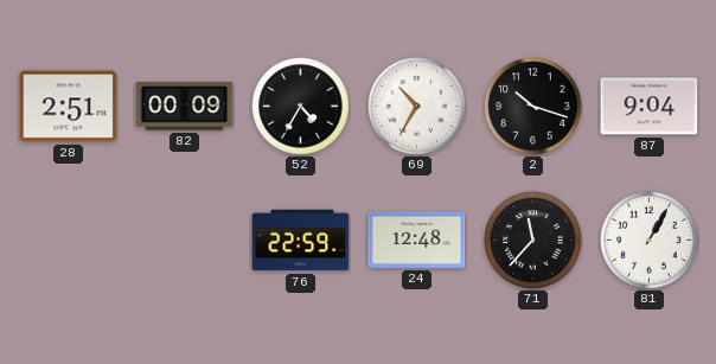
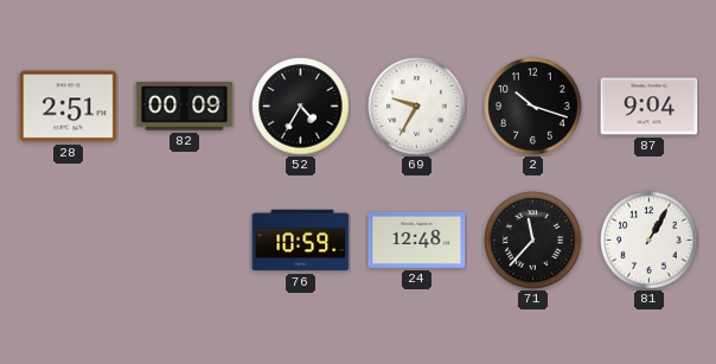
69: 10:35 -> 9:35
76: 22:59 -> 10:59
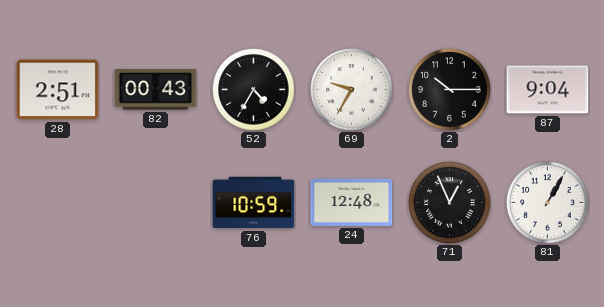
82: 00:09 -> 00:43
2: 10:18 -> 10:15
71: 11:37 -> 12:56
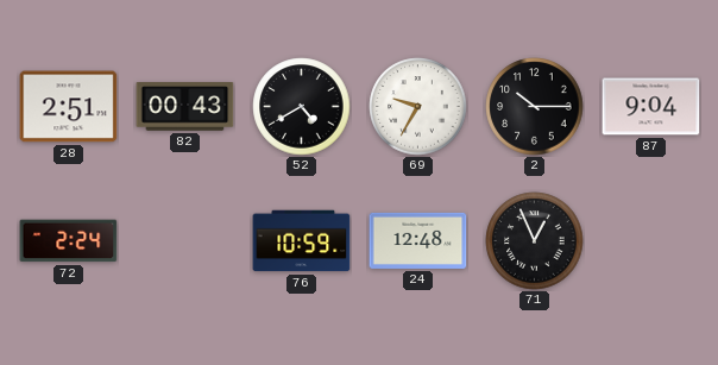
52: 4:35 -> 4:40
72: none -> 2:24
81: 1:05 -> none
